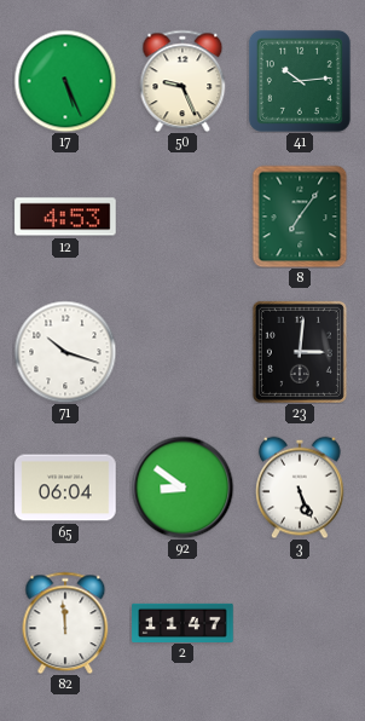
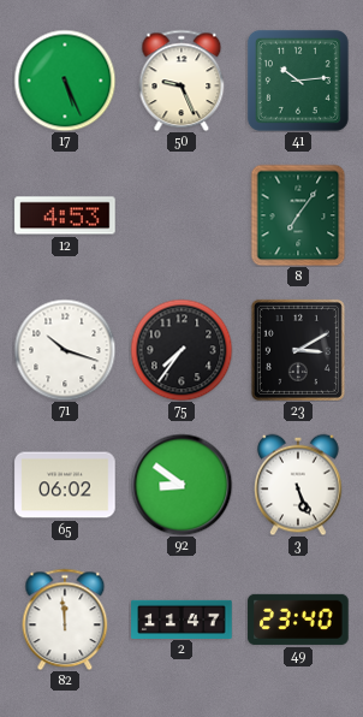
75: none -> 7:36
23: 3:01 -> 3:10
65: 06:04 -> 06:02
49: none -> 23:40
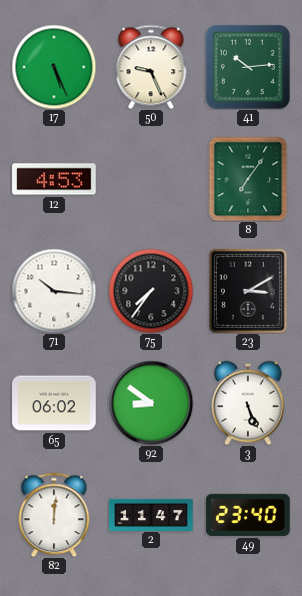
71: 10:18 -> 10:16
82: 11:59 -> 12:01
